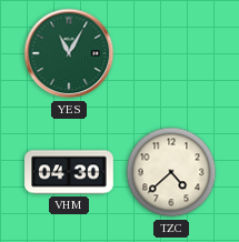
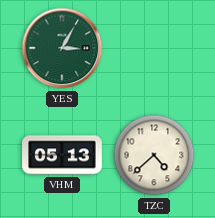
YES: 11:05 -> 3:05
VHM: 04:30 -> 05:13
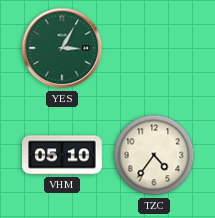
VHM: 05:13 -> 05:10
TZC: 4:38 -> 4:36
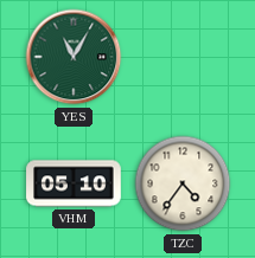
YES: 3:05 -> 11:05
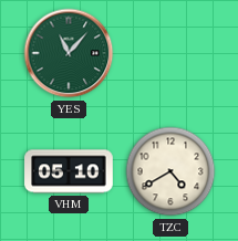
YES: 11:05 -> 11:07
TZC: 4:36 -> 4:40
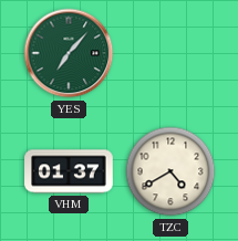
YES: 11:07 -> 7:07
VHM: 05:10 -> 01:37
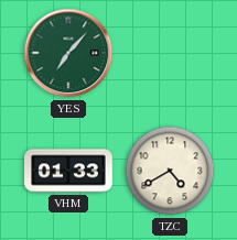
VHM: 01:37 -> 01:33
